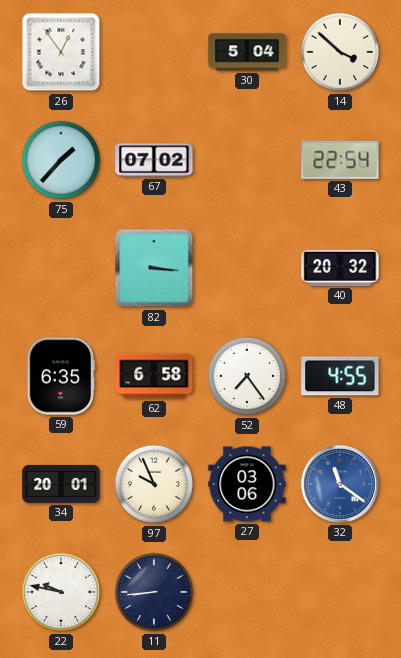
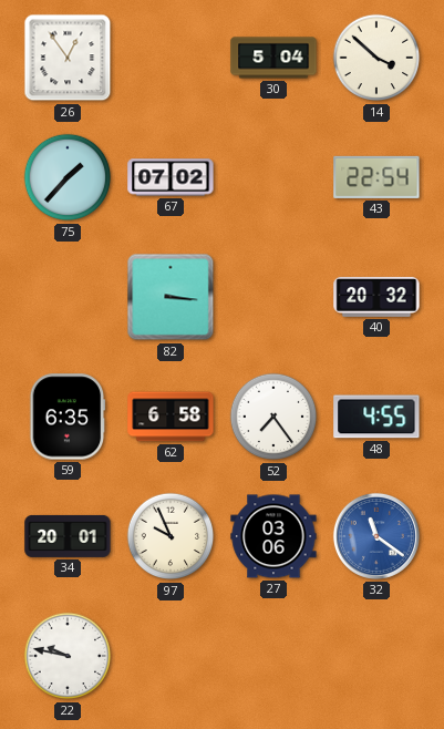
11: 8:44 -> none
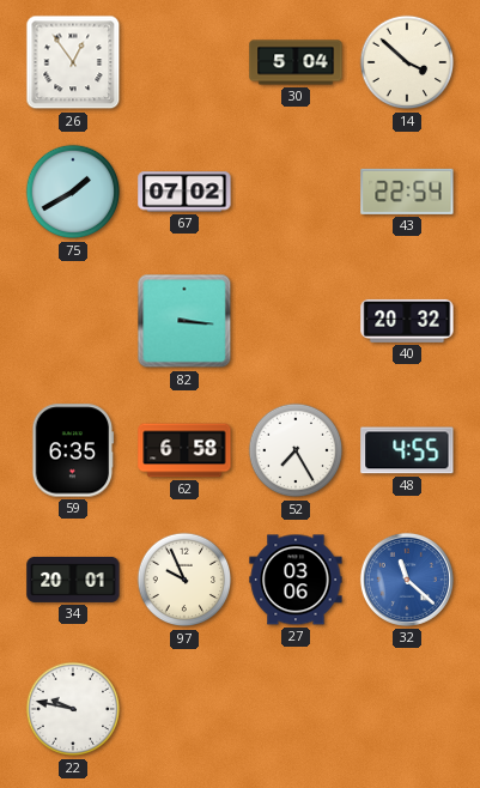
75: 1:37 -> 1:40
52: 7:24 -> 7:25
32: 11:21 -> 11:22
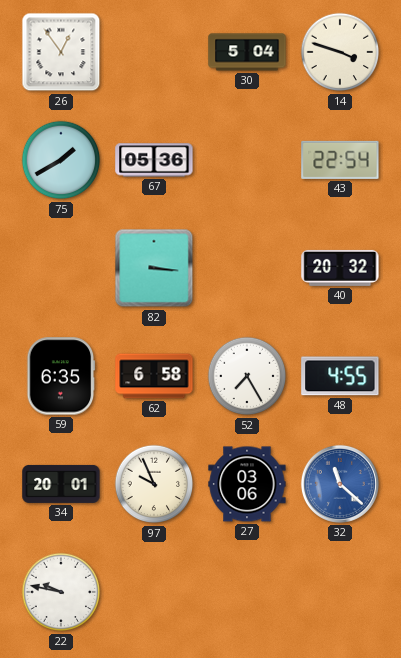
14: 3:52 -> 3:48
67: 07:02 -> 05:36
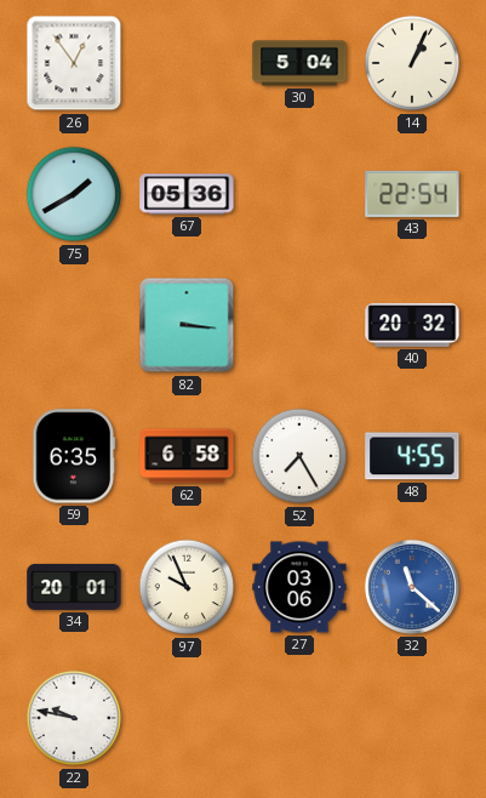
14: 3:48 -> 1:04
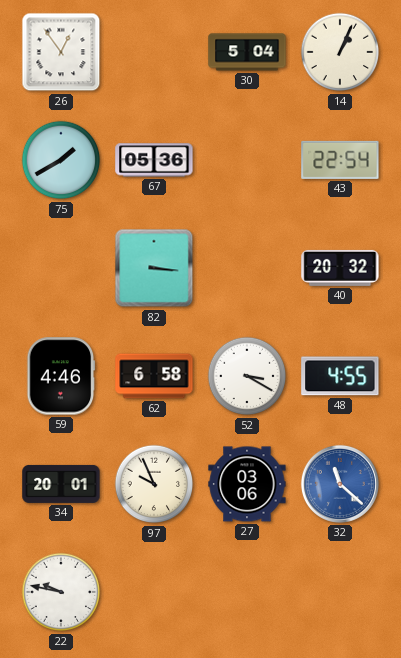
59: 6:35 -> 4:46
52: 7:25 -> 3:20
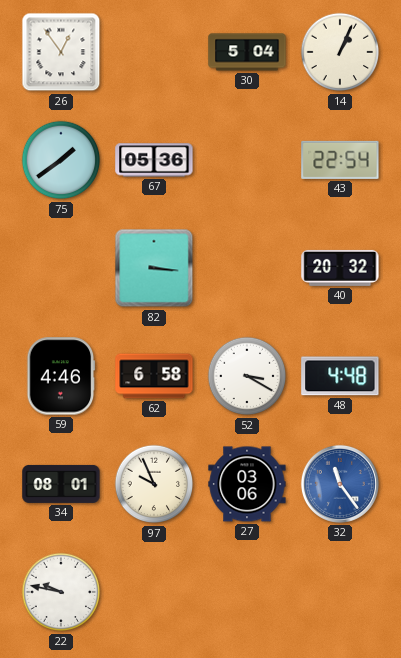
75: 1:40 -> 1:39
48: 4:55 -> 4:48
34: 20:01 -> 08:01
32: 11:22 -> 11:24
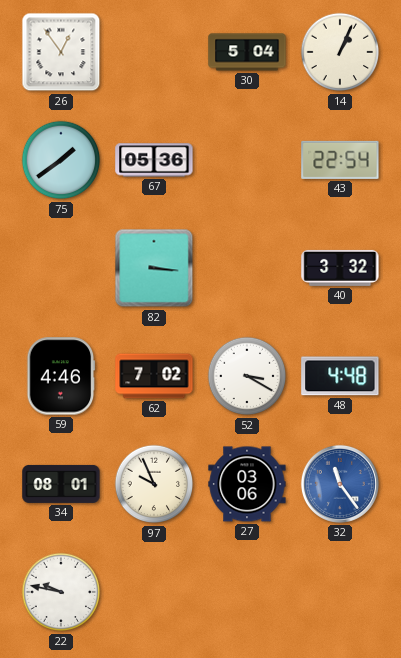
40: 20:32 -> 3:32
62: 6:58 -> 7:02
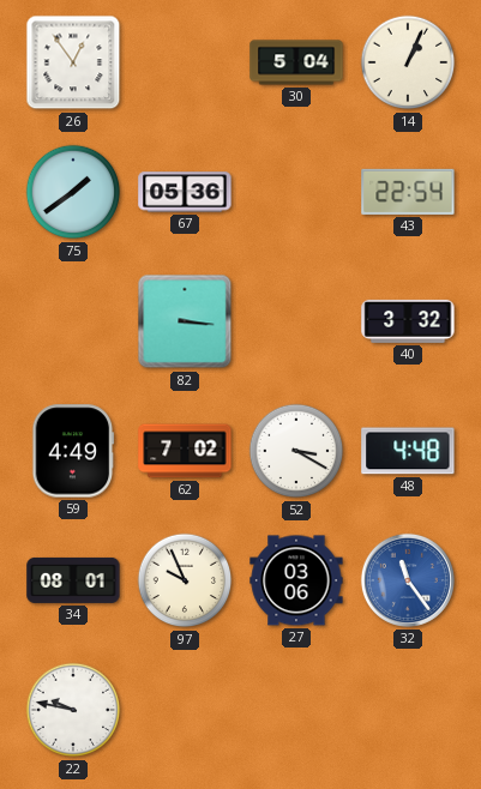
59: 4:46 -> 4:49
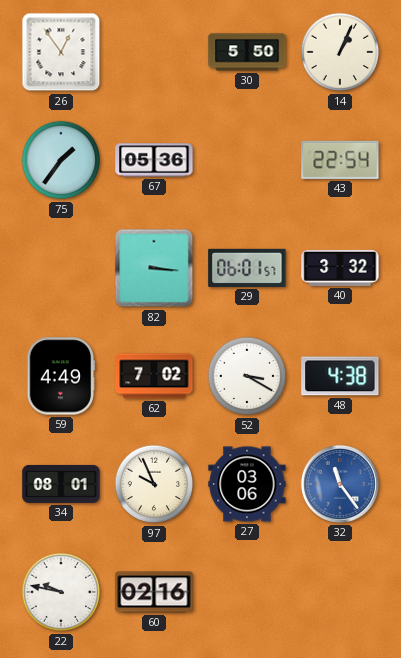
30: 5:04 -> 5:50
75: 1:39 -> 1:36
29: none -> 06:01
48: 4:48 -> 4:38
60: none -> 02:16
